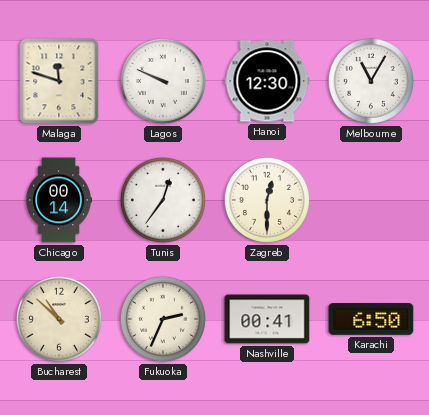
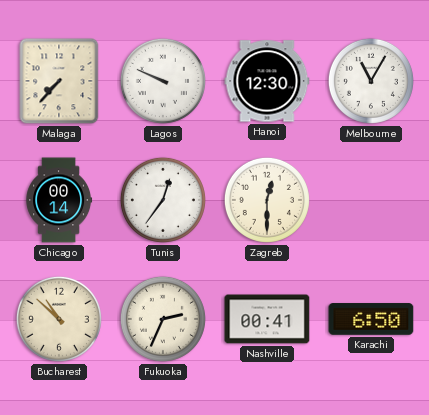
Malaga: 11:48 -> 7:37
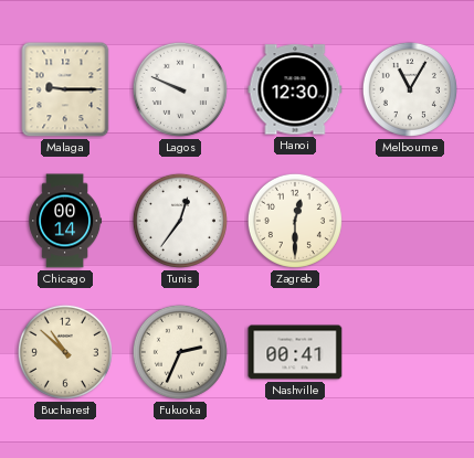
Malaga: 7:37 -> 9:15
Karachi: 6:50 -> none
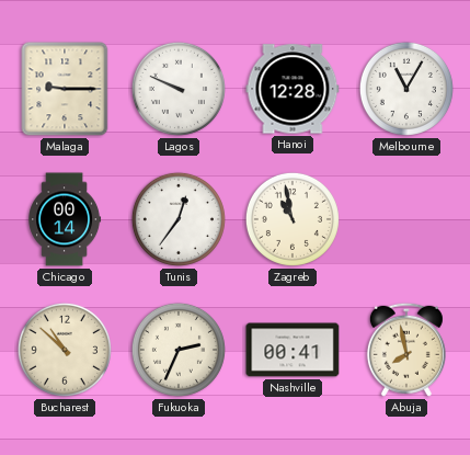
Hanoi: 12:30 -> 12:28
Zagreb: 12:30 -> 10:58
Abuja: none -> 7:58
